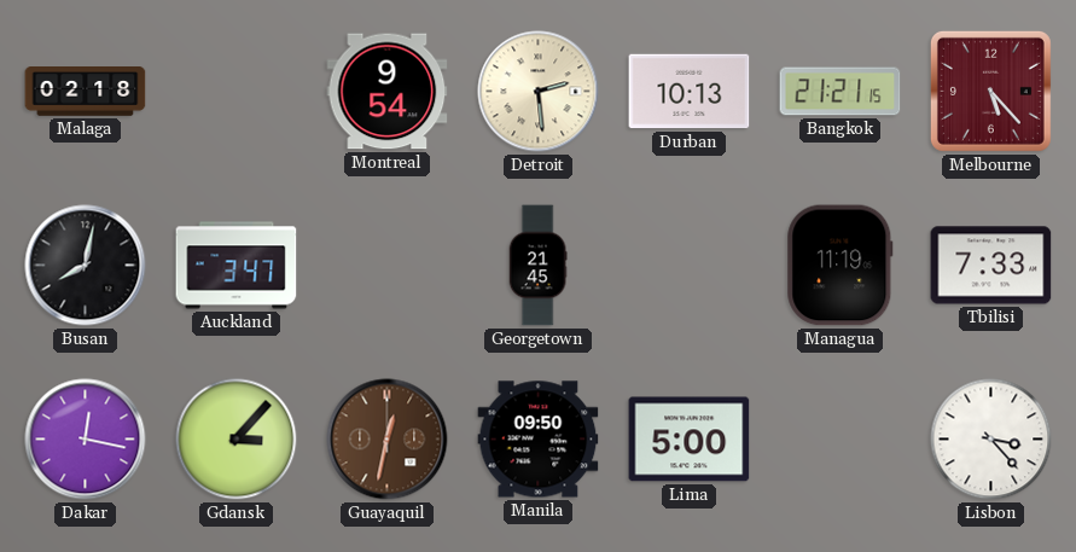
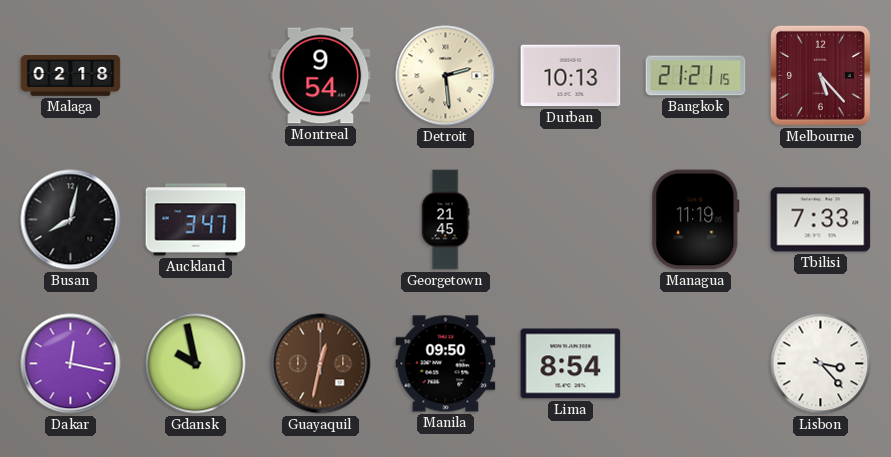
Gdansk: 3:07 -> 9:58
Lima: 5:00 -> 8:54
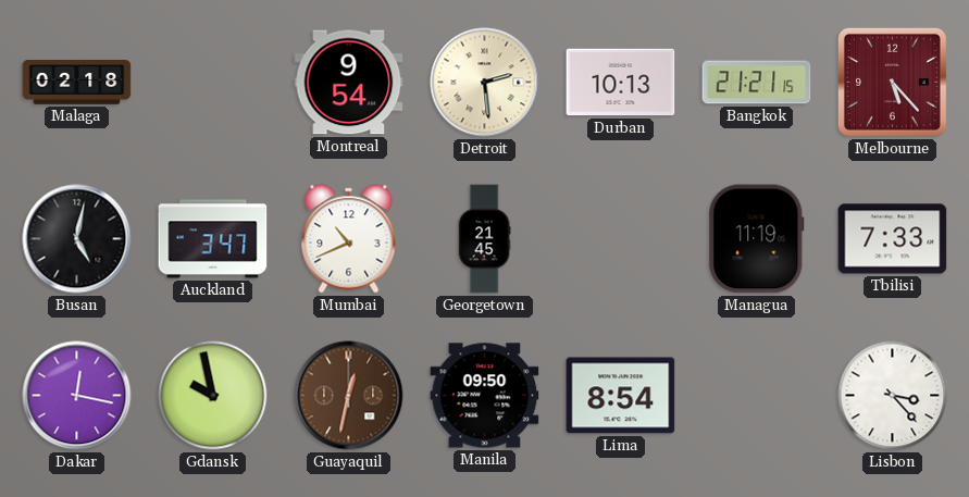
Busan: 8:02 -> 5:02
Mumbai: none -> 10:41
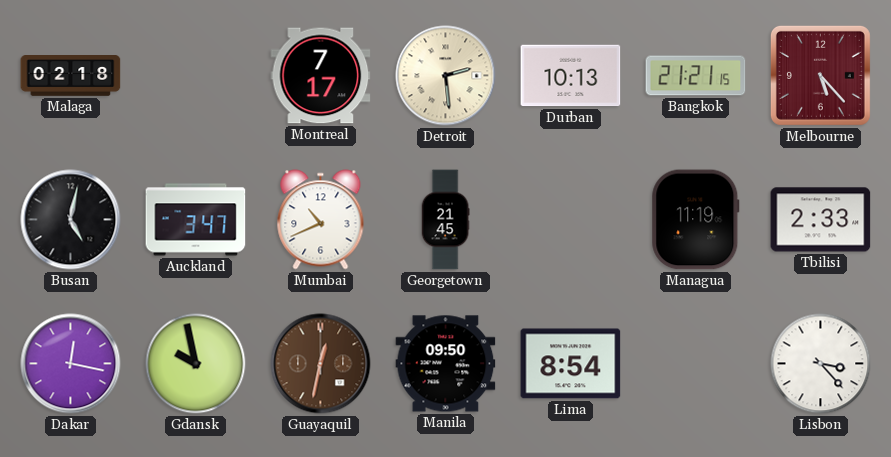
Montreal: 9:54 -> 7:17
Tbilisi: 7:33 -> 2:33
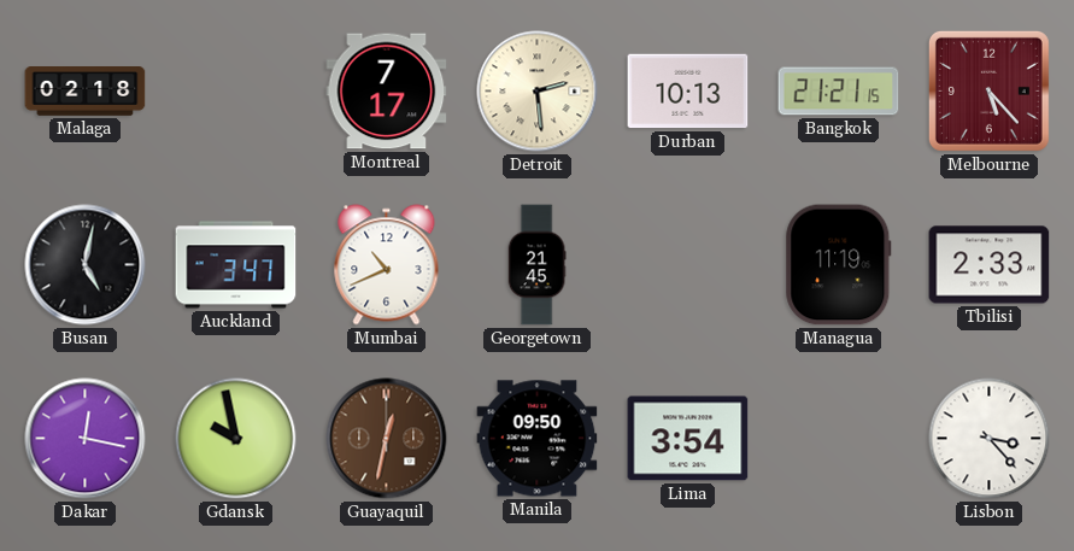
Lima: 8:54 -> 3:54
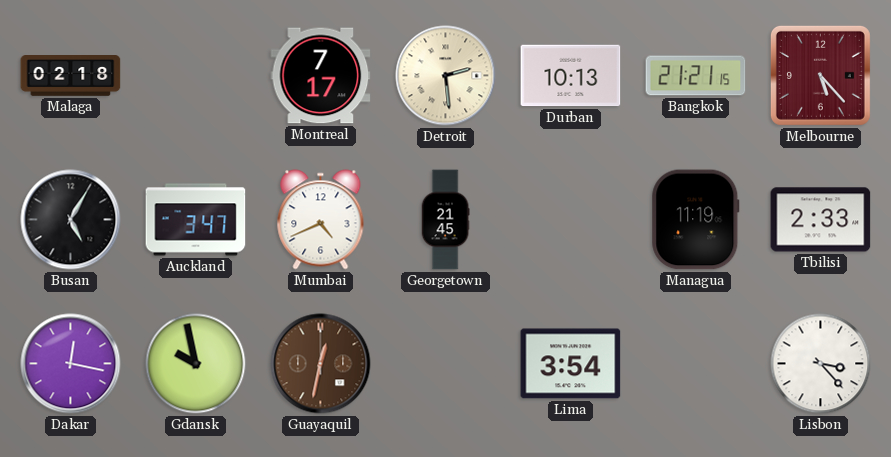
Busan: 5:02 -> 5:05
Mumbai: 10:41 -> 4:41
Manila: 09:50 -> none
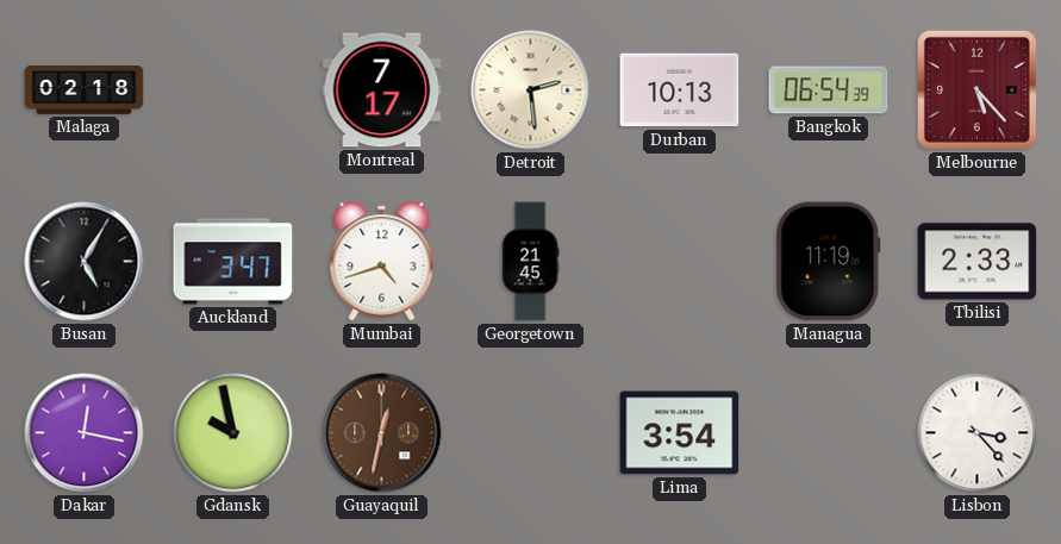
Bangkok: 21:21 -> 06:54
Mumbai: 4:41 -> 4:42
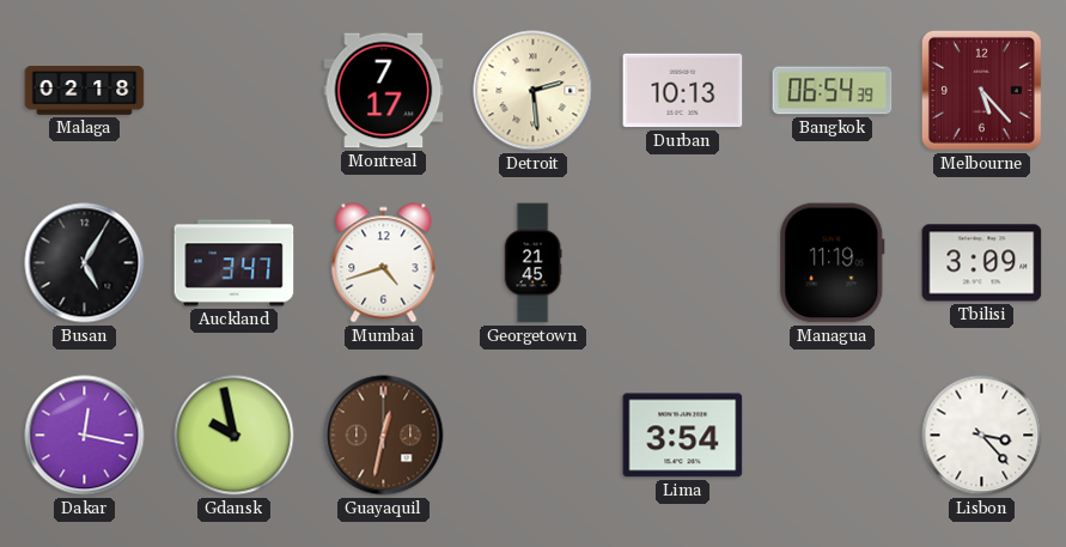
Tbilisi: 2:33 -> 3:09
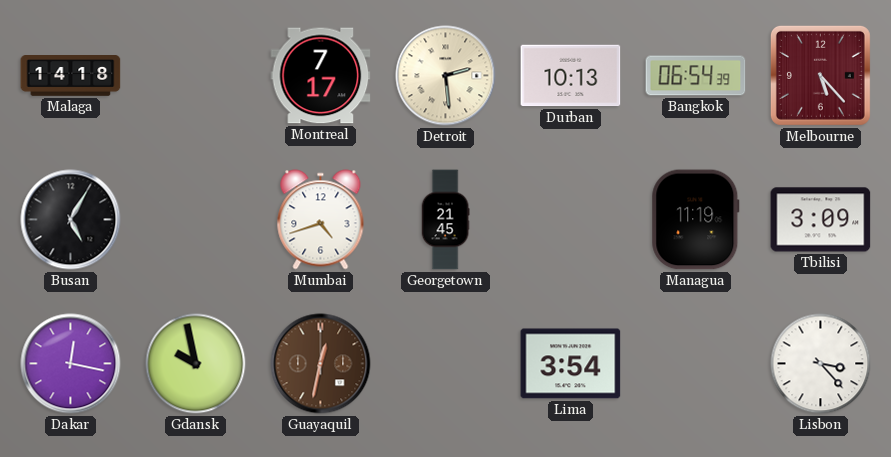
Malaga: 02:18 -> 14:18
Auckland: 3:47 -> none
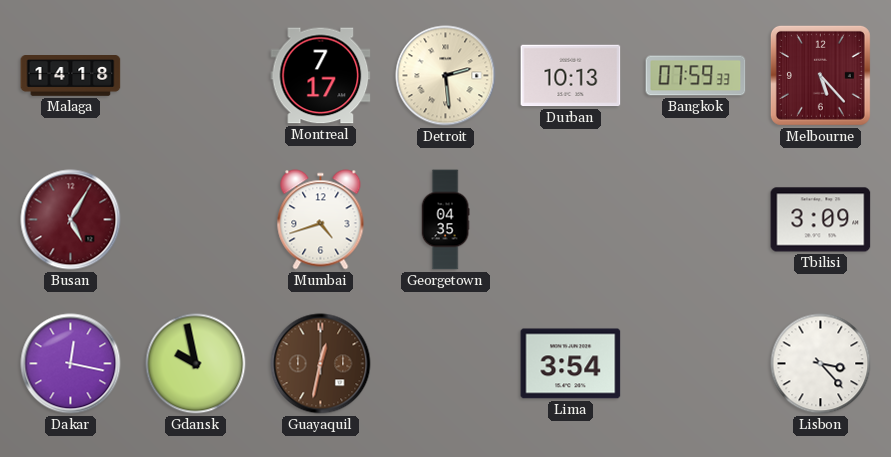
Bangkok: 06:54 -> 07:59
Busan dial: black -> burgundy
Georgetown: 21:45 -> 04:35
Managua: 11:19 -> none
